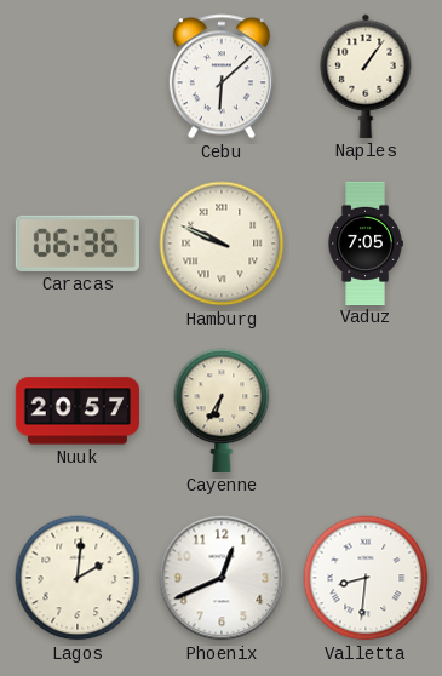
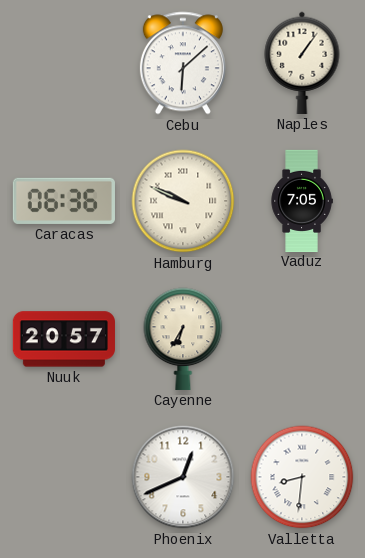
Lagos: 2:01 -> none
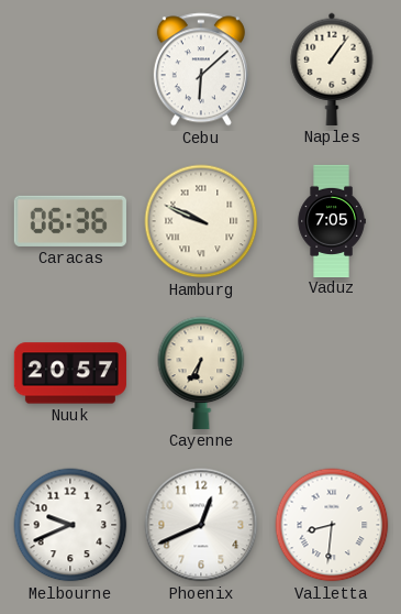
Melbourne: none -> 9:41
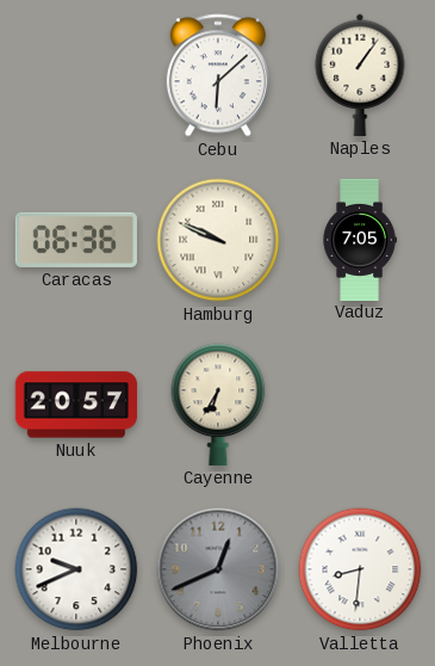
Phoenix dial: white -> grey
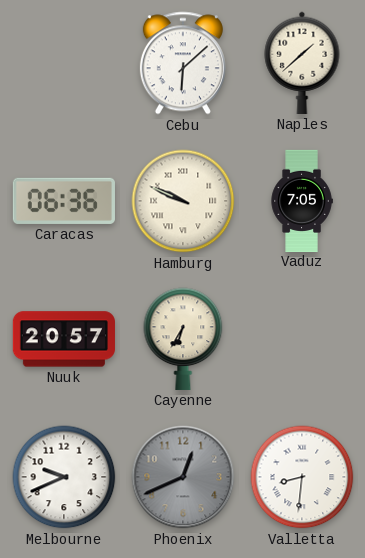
Naples: 1:06 -> 1:38
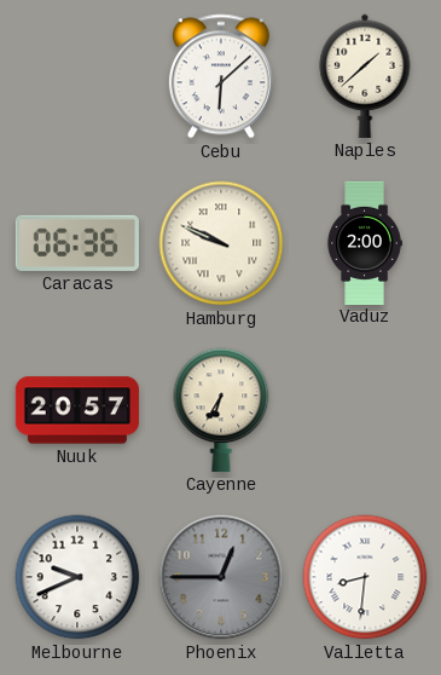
Vaduz: 7:05 -> 2:00
Phoenix: 12:41 -> 12:45
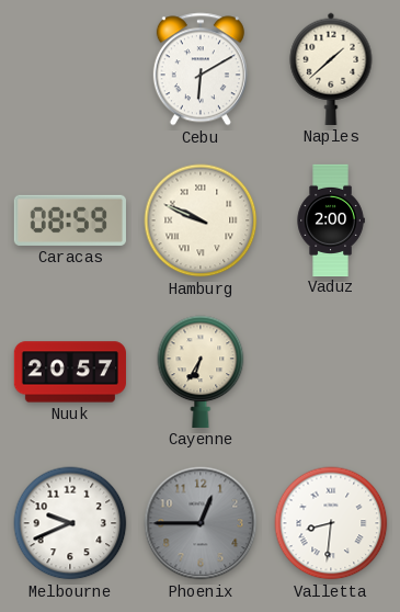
Cebu: 6:08 -> 6:10
Caracas: 06:36 -> 08:59
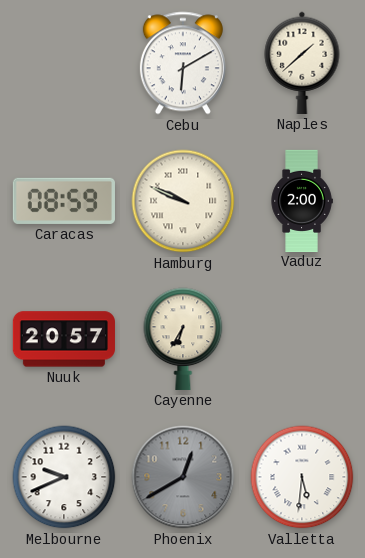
Phoenix: 12:45 -> 12:40
Valletta: 8:31 -> 5:31
